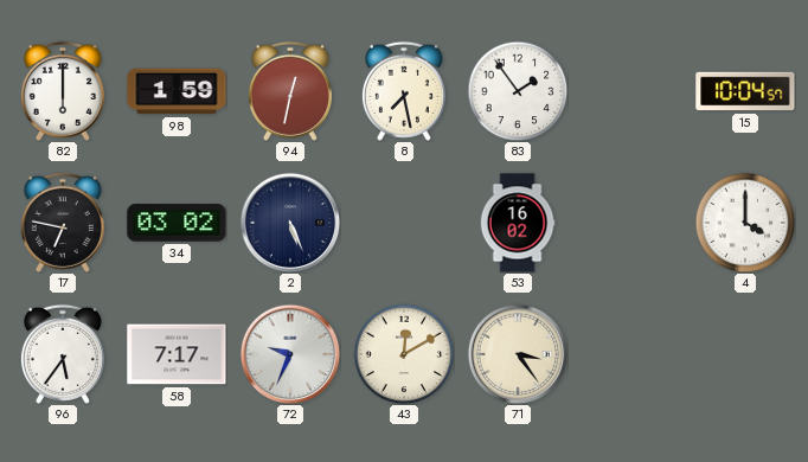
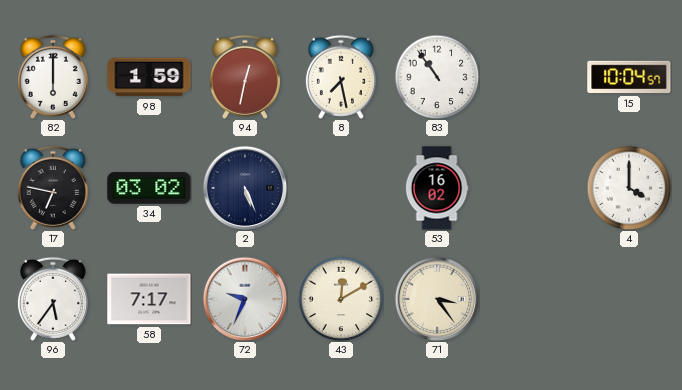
83: 1:54 -> 10:54
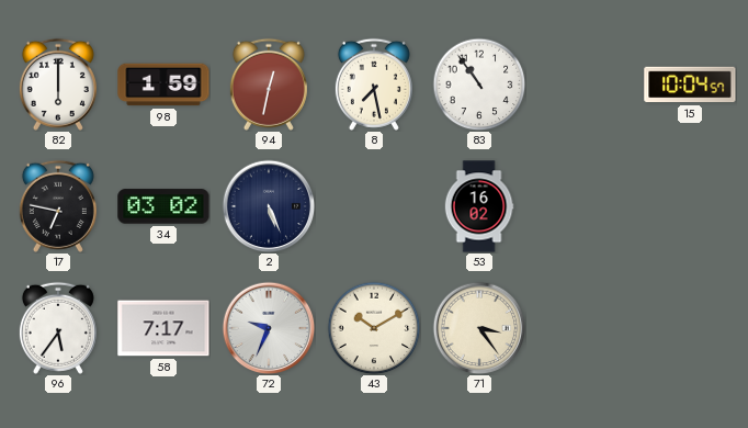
4: 4:00 -> none
43: 12:10 -> 10:10
